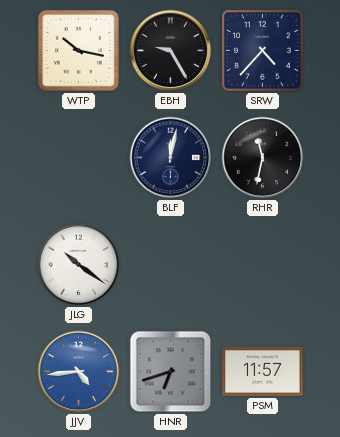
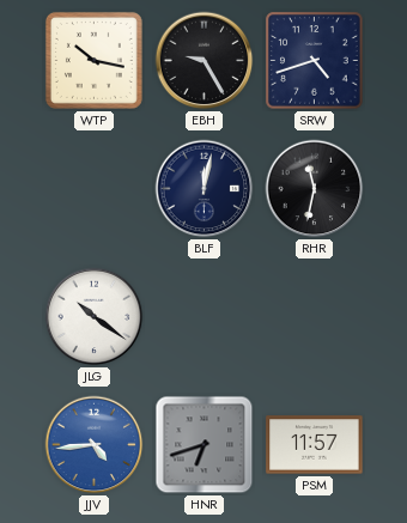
SRW: 4:37 -> 4:42
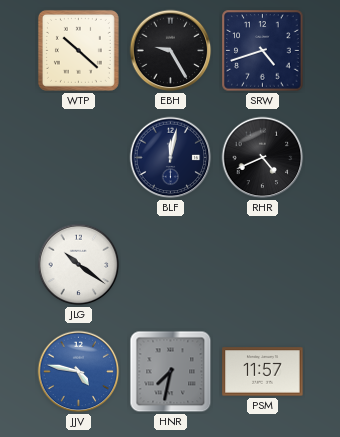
WTP: 10:17 -> 10:22
RHR: 11:32 -> 4:41
JJV: 4:44 -> 4:47
HNR: 6:42 -> 7:32
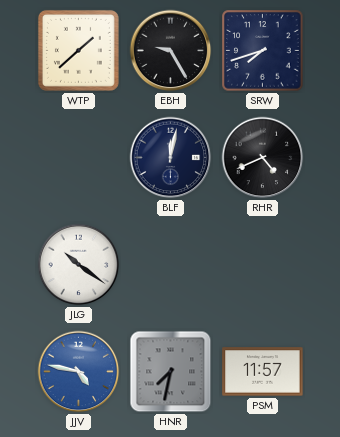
WTP: 10:22 -> 1:38
SRW: 4:42 -> 7:42
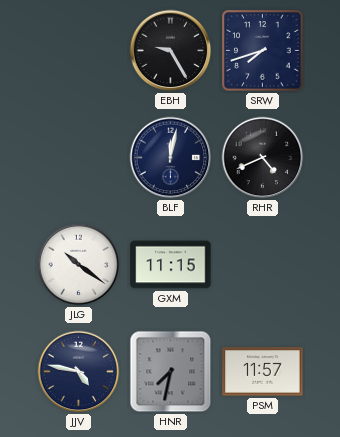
WTP: 1:38 -> none
GXM: none -> 11:15
JJV dial: blue -> navy
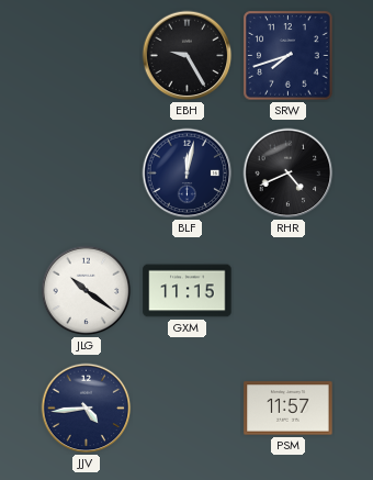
JJV: 4:47 -> 4:44
HNR: 7:32 -> none
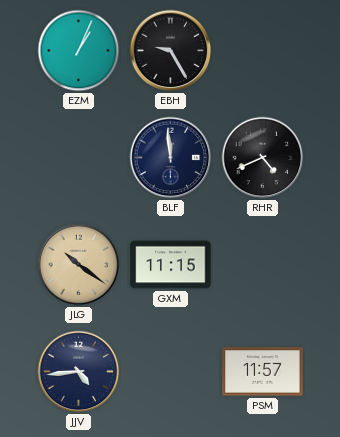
EZM: none -> 1:04
SRW: 7:42 -> none
BLF: 12:02 -> 11:59
JLG dial: white -> champagne
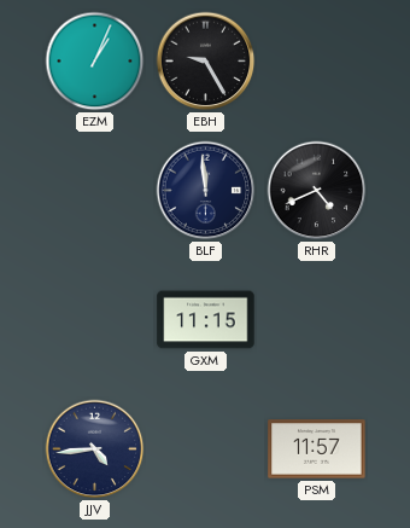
JLG: 10:21 -> none
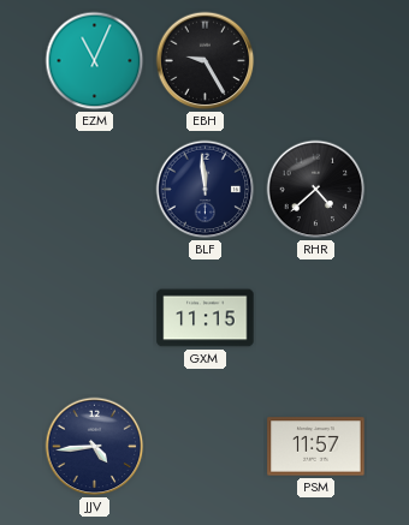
EZM: 1:04 -> 11:04
RHR: 4:41 -> 4:38
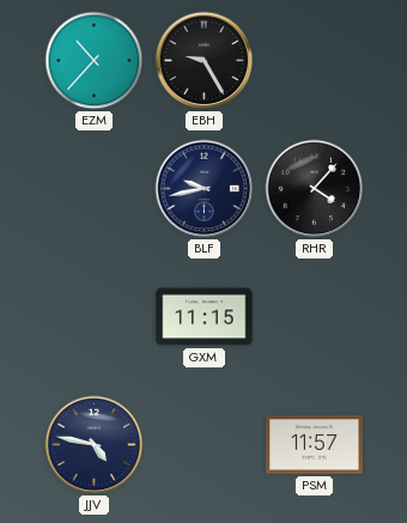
EZM: 11:04 -> 10:37
BLF: 11:59 -> 9:43
RHR: 4:38 -> 4:07
JJV: 4:44 -> 4:47
